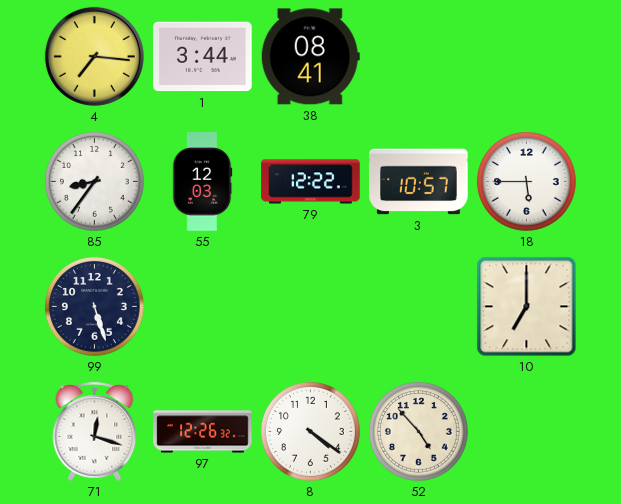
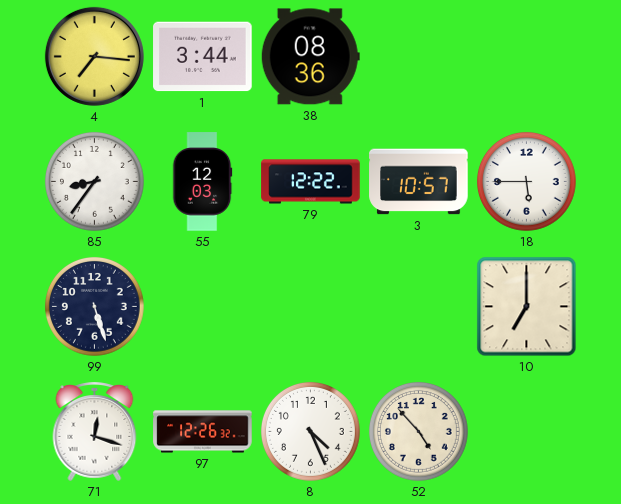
38: 08:41 -> 08:36
8: 4:21 -> 4:26
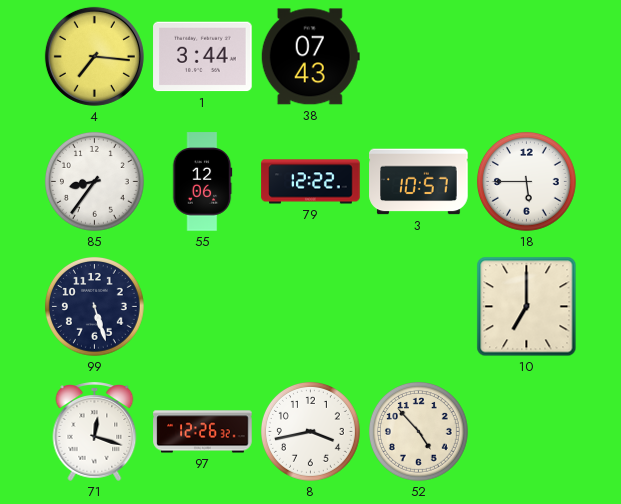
38: 08:36 -> 07:43
55: 12:03 -> 12:06
8: 4:26 -> 3:43
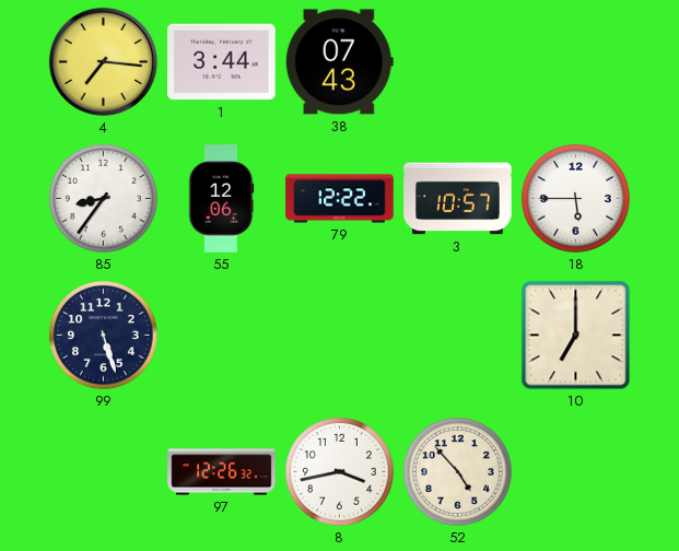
71: 12:18 -> none
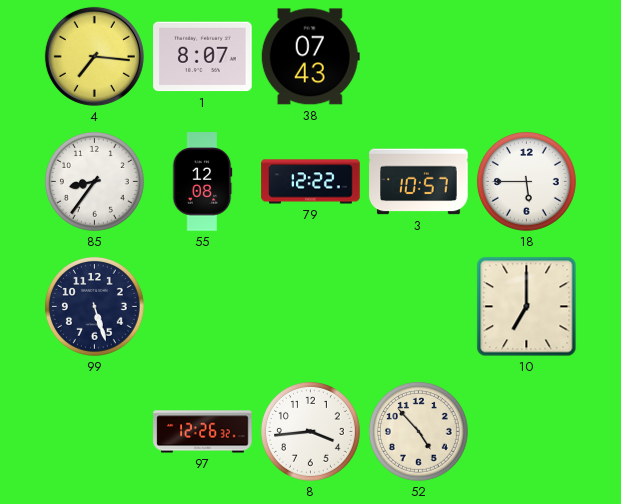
1: 3:44 -> 8:07
55: 12:06 -> 12:08
8: 3:43 -> 3:44
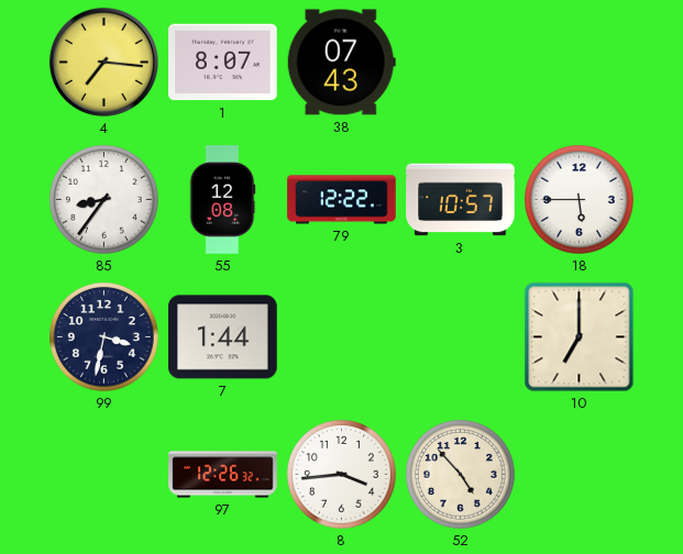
99: 5:27 -> 3:32
7: none -> 1:44
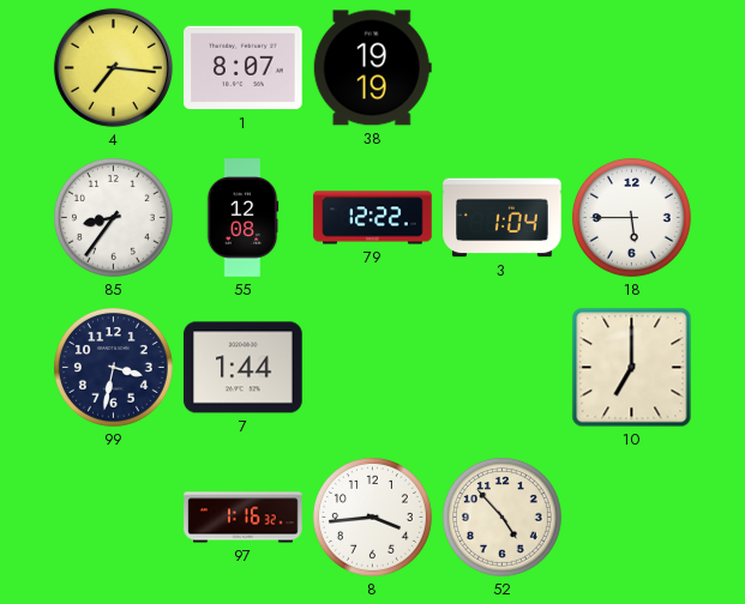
38: 07:43 -> 19:19
3: 10:57 -> 1:04
97: 12:26 -> 1:16
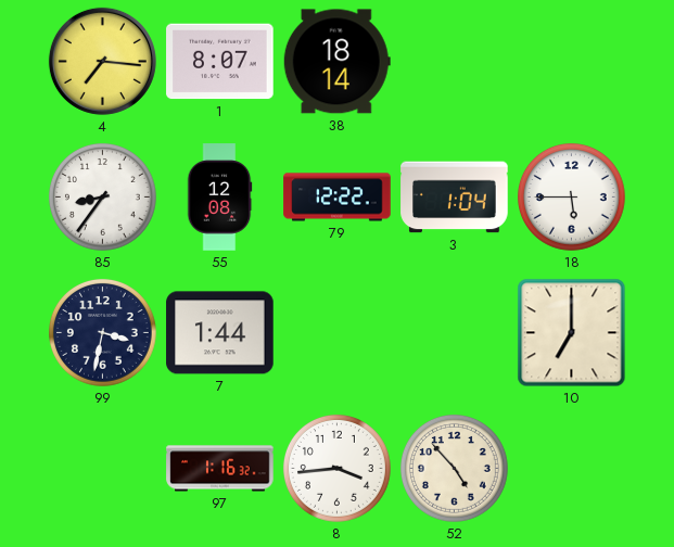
38: 19:19 -> 18:14
